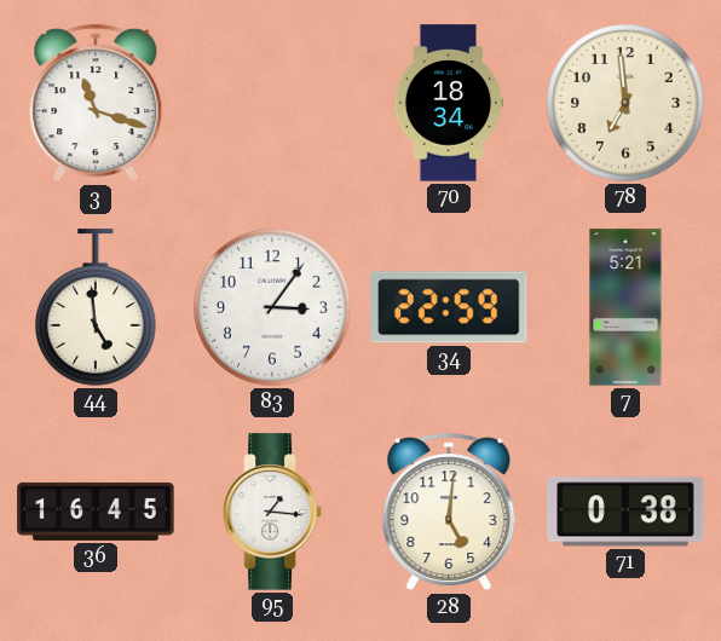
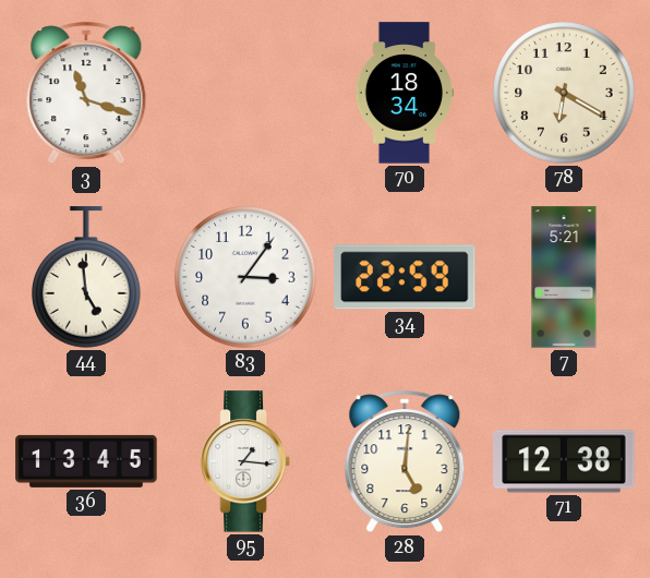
78: 6:59 -> 6:20
36: 16:45 -> 13:45
71: 0:38 -> 12:38
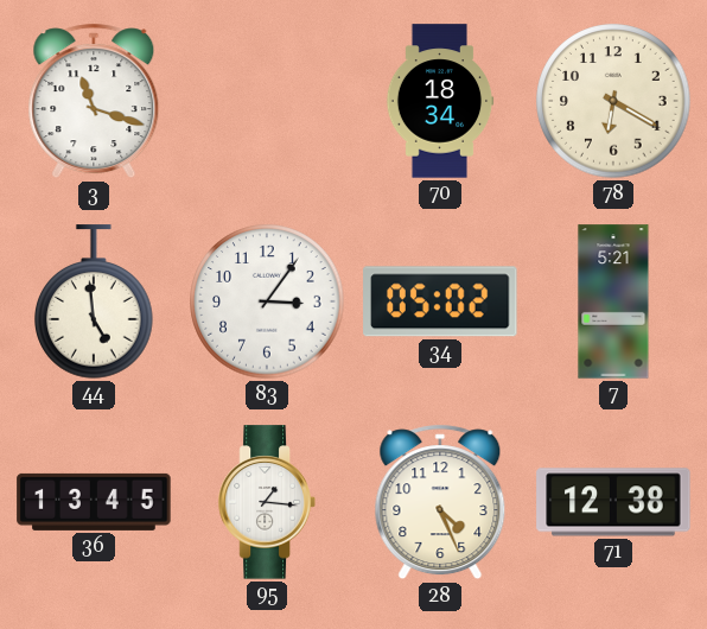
34: 22:59 -> 05:02
28: 5:01 -> 4:26
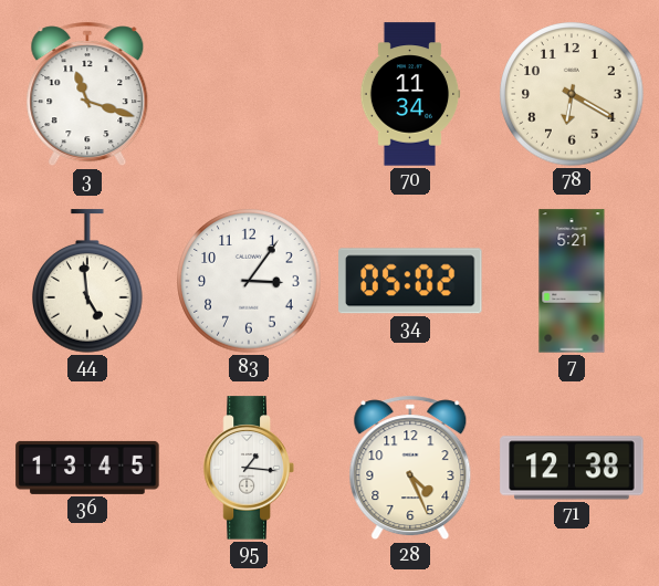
70: 18:34 -> 11:34
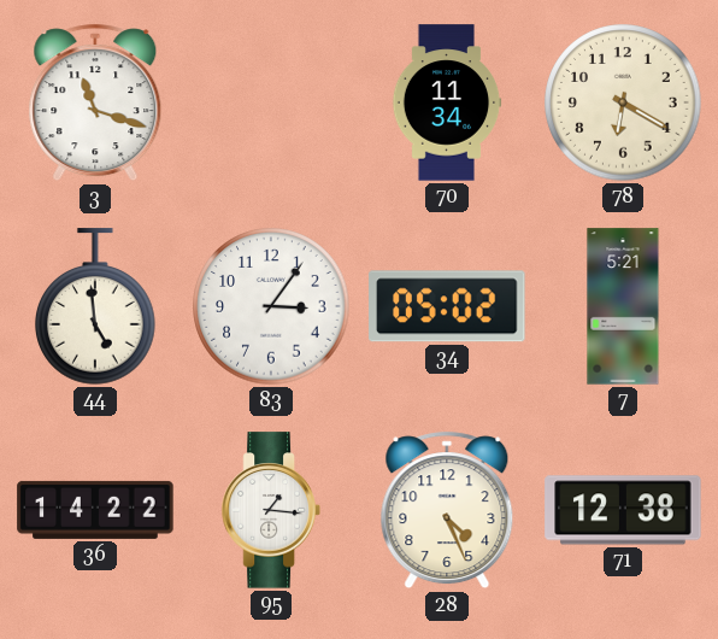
36: 13:45 -> 14:22
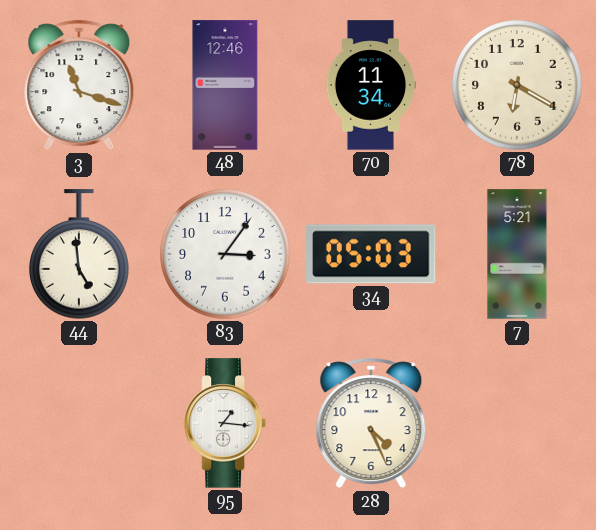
48: none -> 12:46
34: 05:02 -> 05:03
36: 14:22 -> none
71: 12:38 -> none
